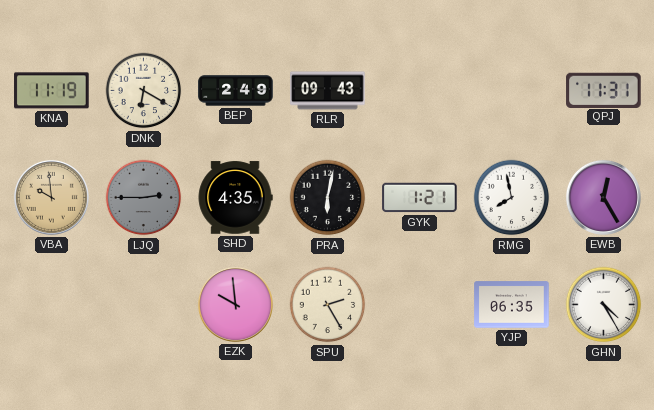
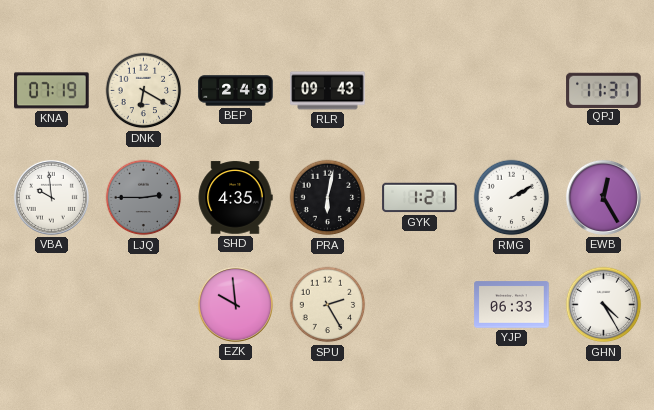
KNA: 11:19 -> 07:19
VBA dial: champagne -> white
RMG: 7:58 -> 2:10
YJP: 06:35 -> 06:33
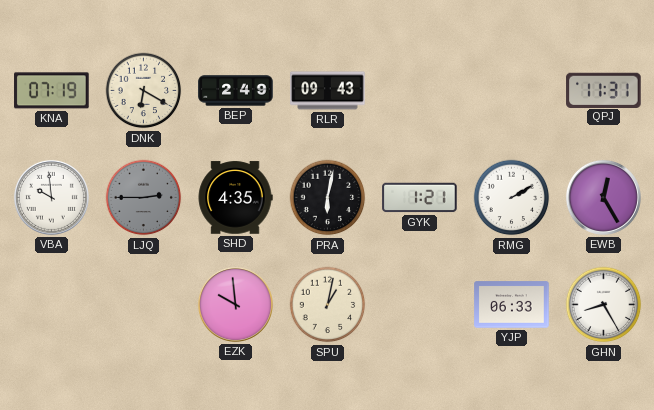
SPU: 2:25 -> 1:02
GHN: 4:25 -> 8:25
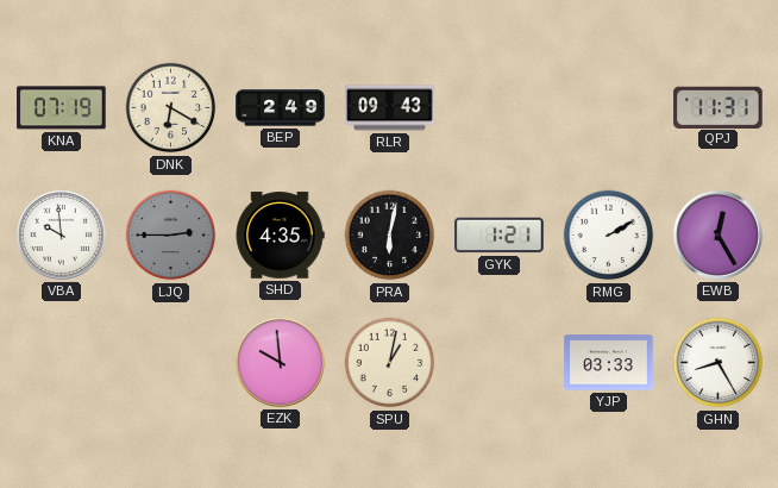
YJP: 06:33 -> 03:33
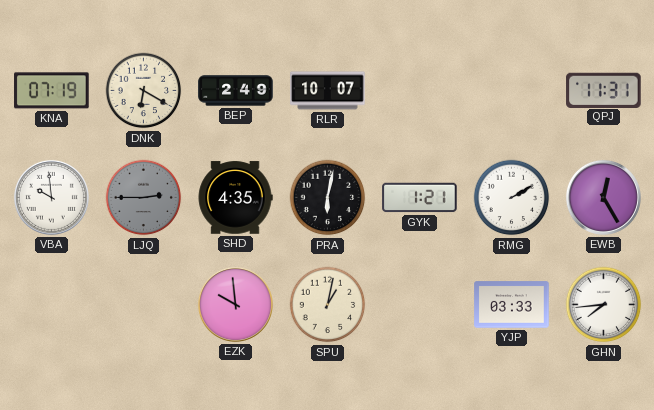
RLR: 09:43 -> 10:07
GHN: 8:25 -> 7:44
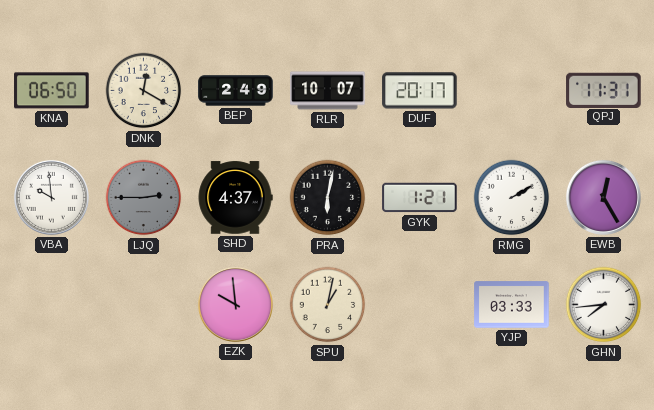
KNA: 07:19 -> 06:50
DNK: 6:20 -> 12:20
DUF: none -> 20:17
SHD: 4:35 -> 4:37
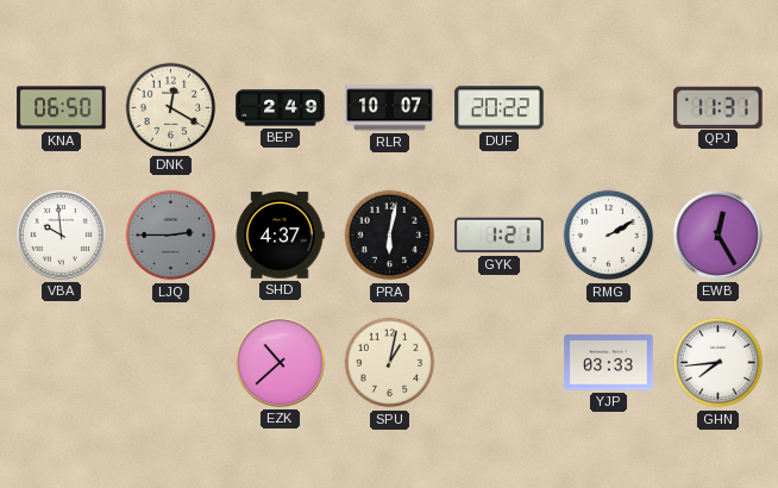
DUF: 20:17 -> 20:22
EZK: 9:59 -> 10:38
